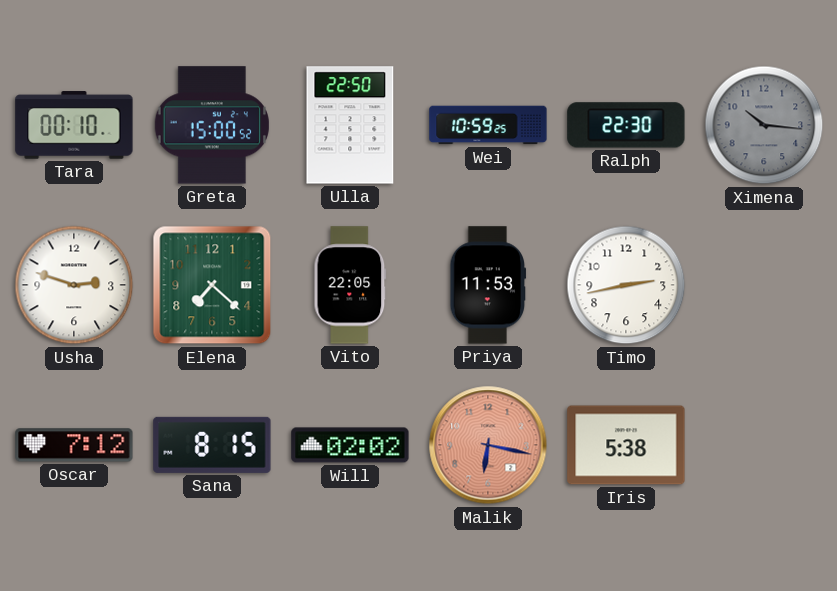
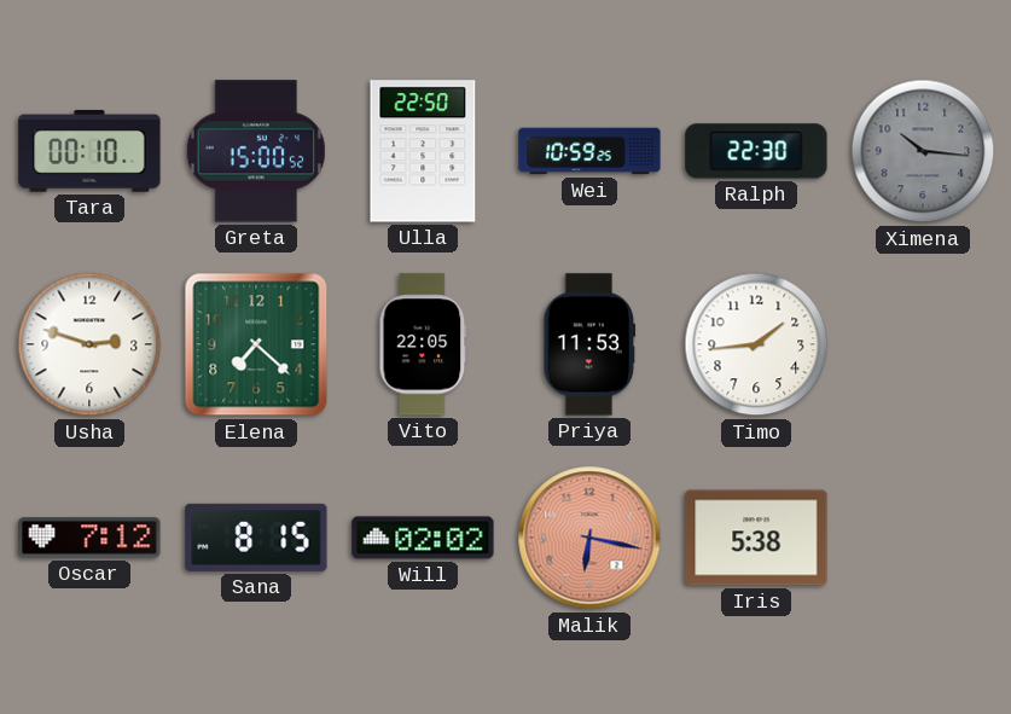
Timo: 2:43 -> 1:44
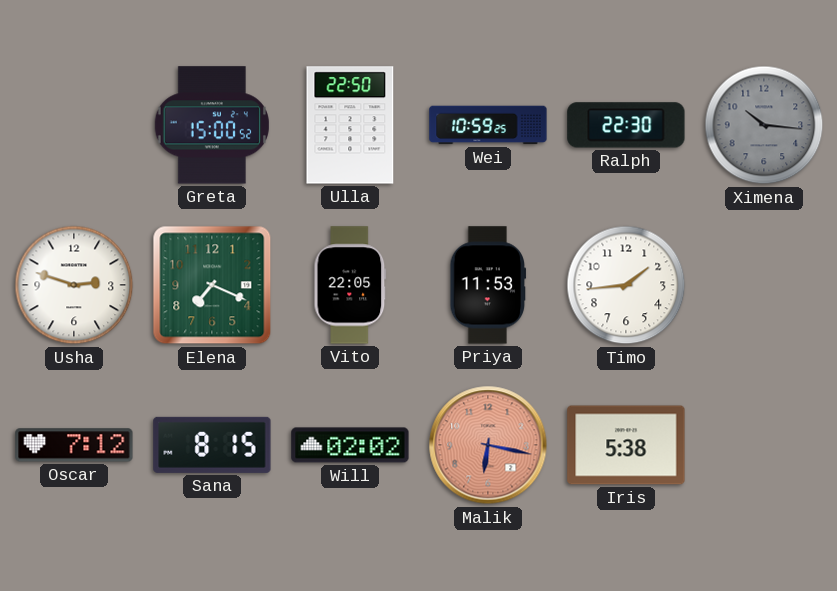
Tara: 00:10 -> none
Elena: 7:22 -> 7:19
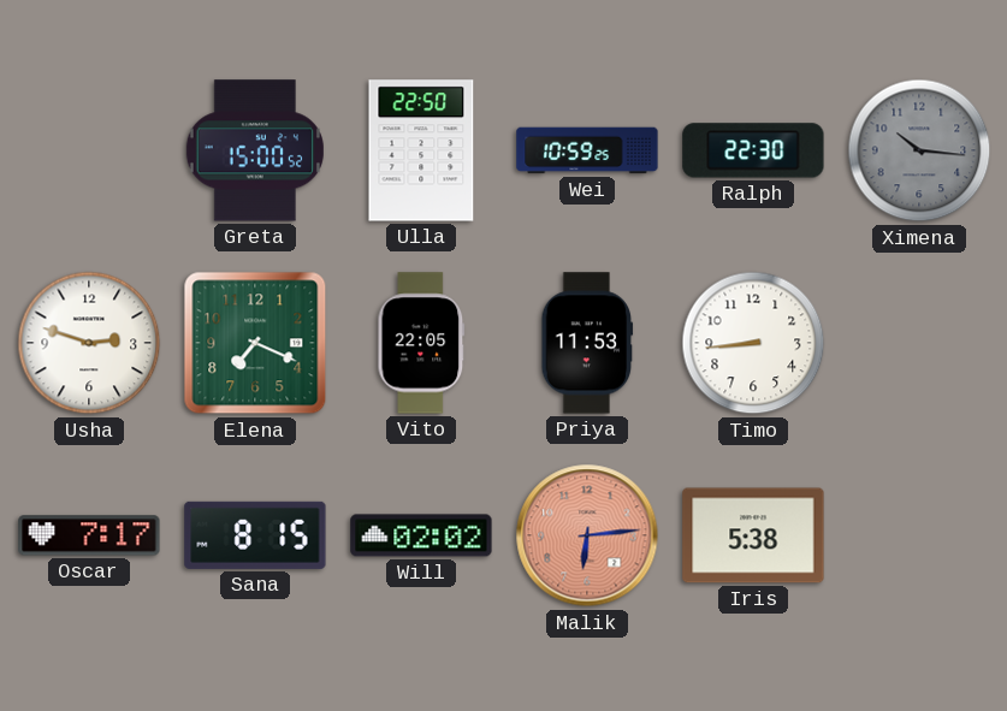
Timo: 1:44 -> 8:44
Oscar: 7:12 -> 7:17
Malik: 6:17 -> 6:14
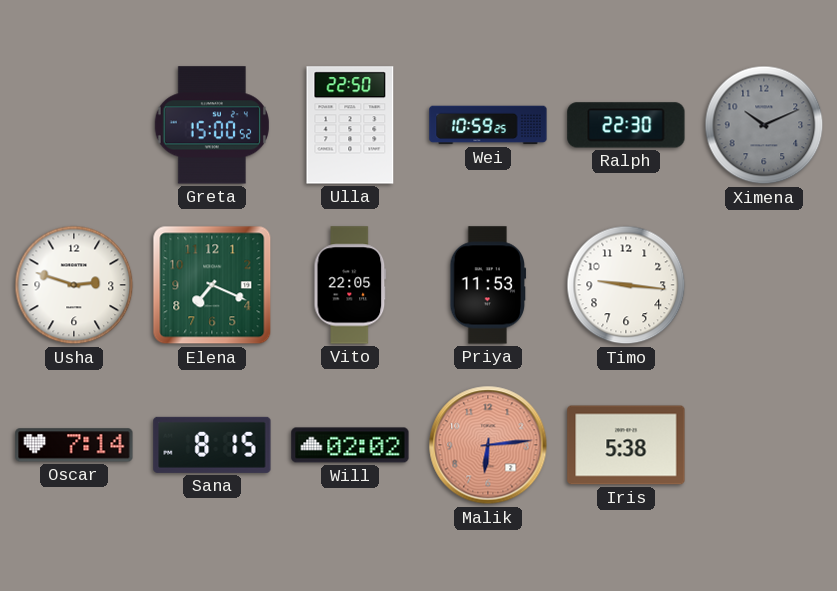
Ximena: 10:16 -> 10:11
Timo: 8:44 -> 9:16
Oscar: 7:17 -> 7:14
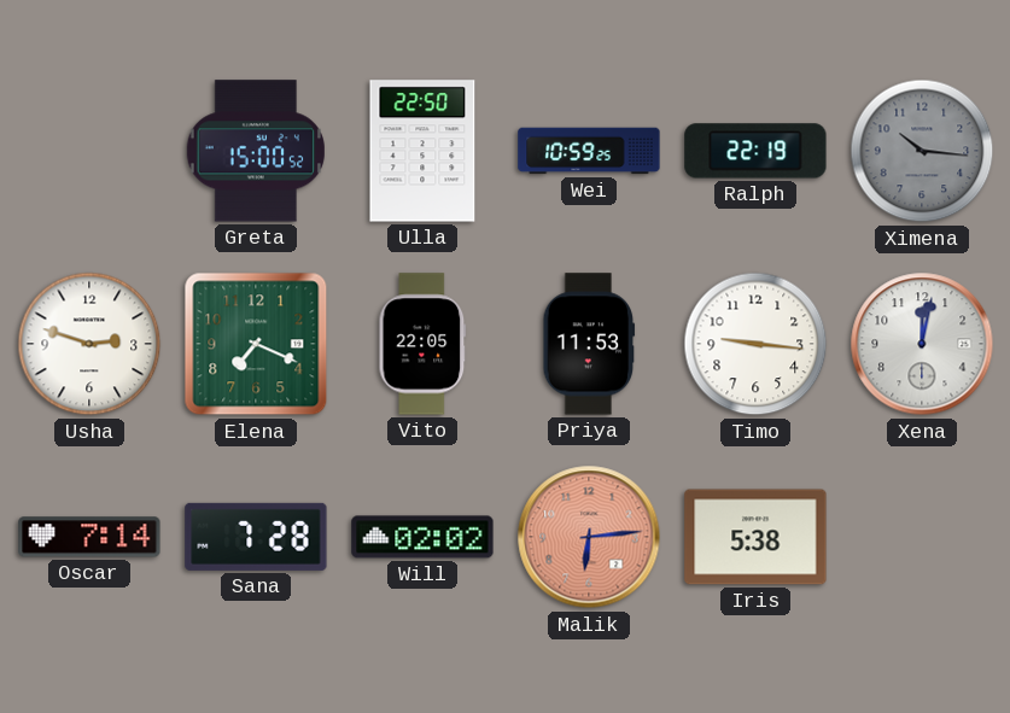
Ralph: 22:30 -> 22:19
Ximena: 10:11 -> 10:16
Xena: none -> 12:02
Sana: 8:15 -> 7:28
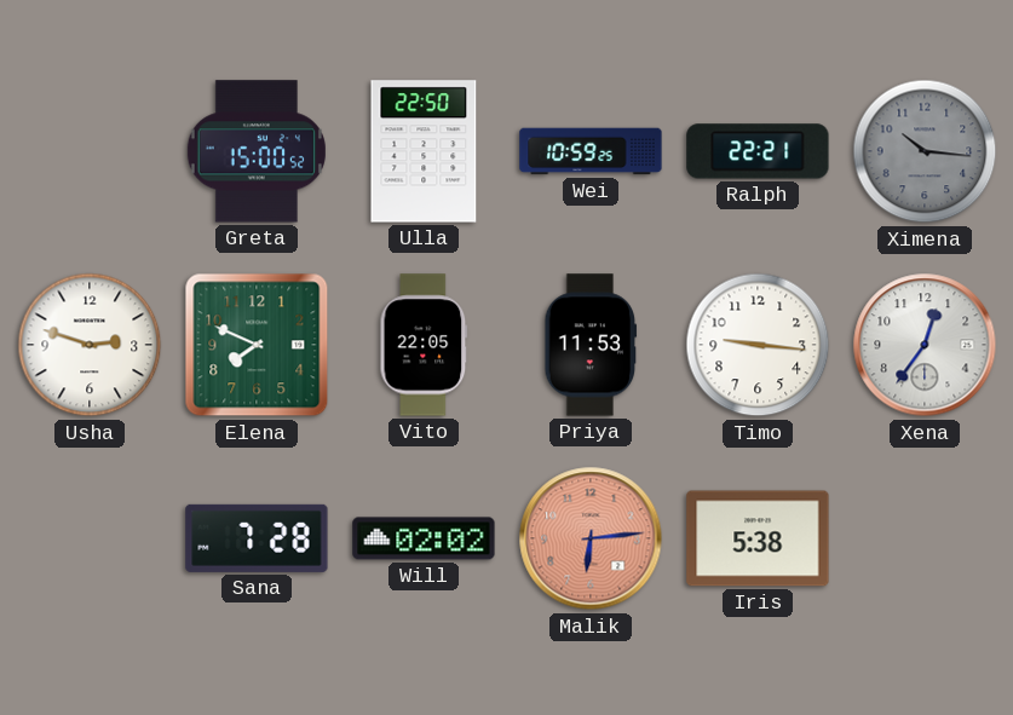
Ralph: 22:19 -> 22:21
Elena: 7:19 -> 7:49
Xena: 12:02 -> 12:36
Oscar: 7:14 -> none
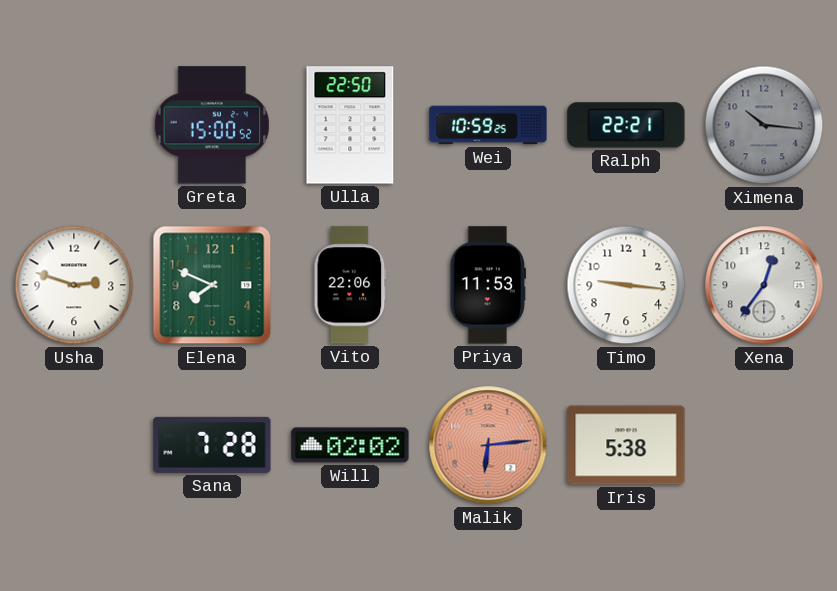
Vito: 22:05 -> 22:06
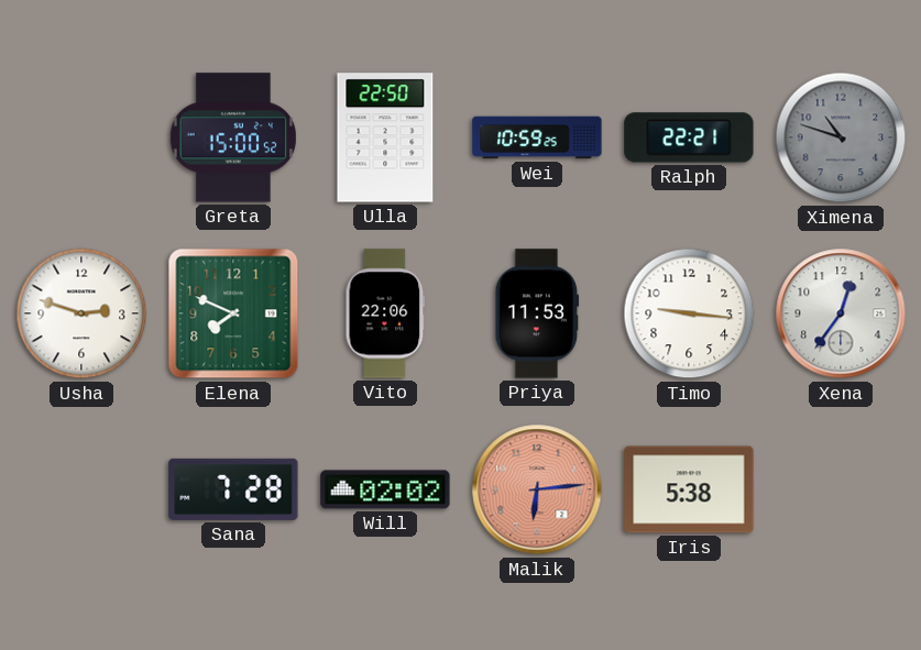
Ximena: 10:16 -> 10:48
